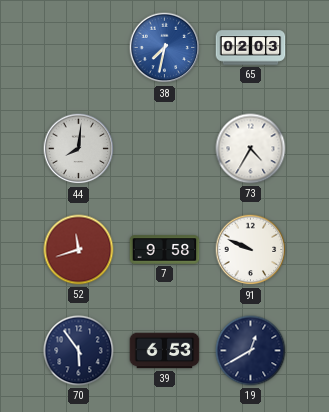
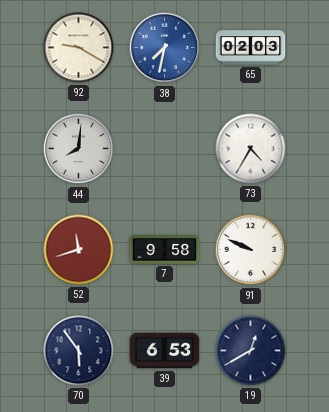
92: none -> 9:20
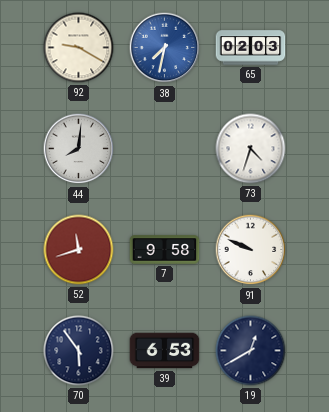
73: 4:35 -> 4:33
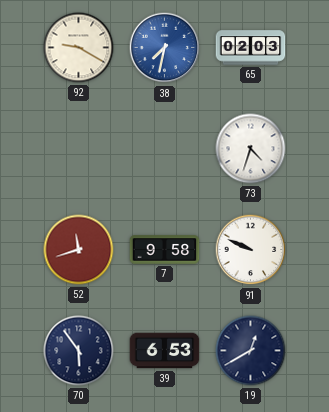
44: 8:01 -> none
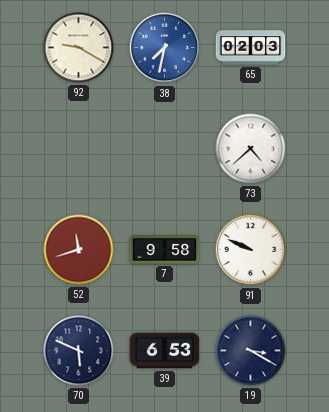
73: 4:33 -> 4:38
70: 5:54 -> 5:49
19: 12:40 -> 3:20
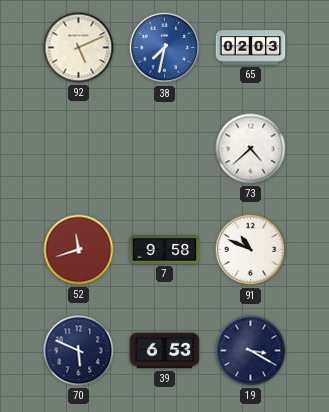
92: 9:20 -> 5:11
91: 9:49 -> 10:49
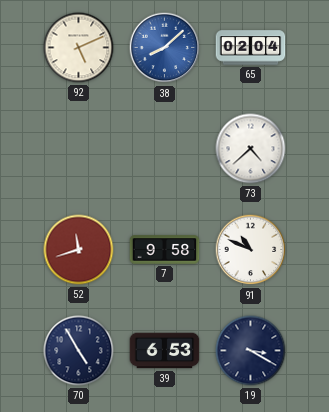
38: 7:32 -> 8:08
65: 02:03 -> 02:04
70: 5:49 -> 4:55
